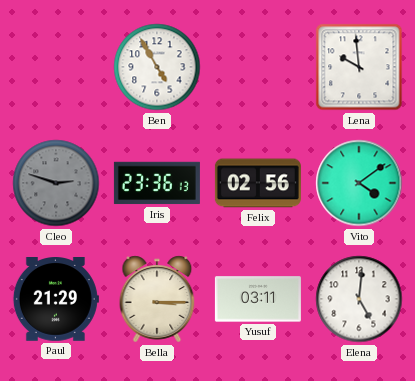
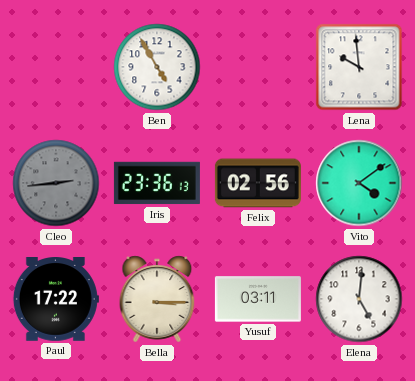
Cleo: 2:48 -> 2:44
Paul: 21:29 -> 17:22
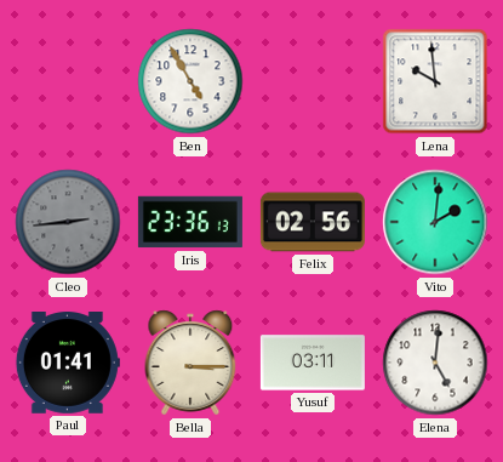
Vito: 4:09 -> 2:01
Paul: 17:22 -> 01:41
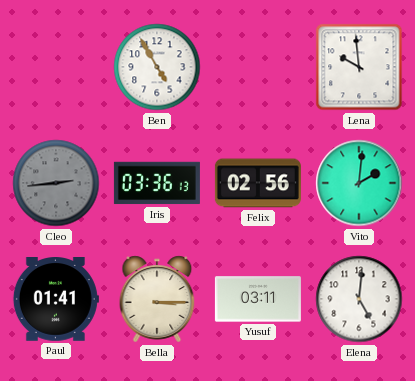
Iris: 23:36 -> 03:36
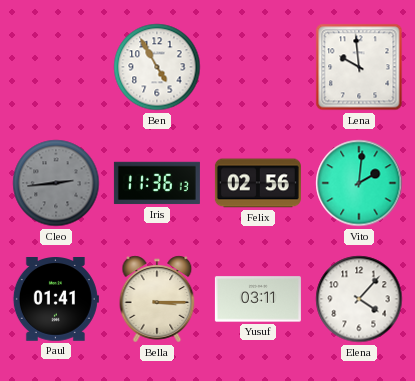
Iris: 03:36 -> 11:36
Elena: 5:01 -> 4:07
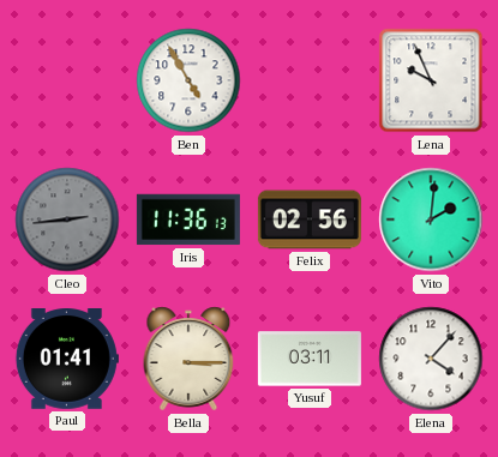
Lena: 9:59 -> 9:56
